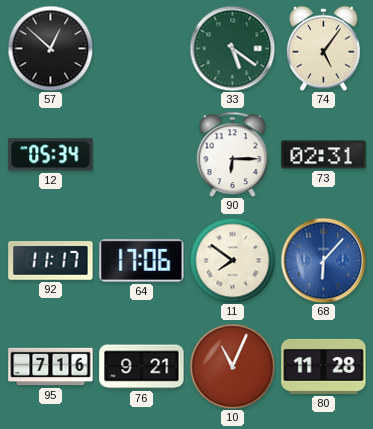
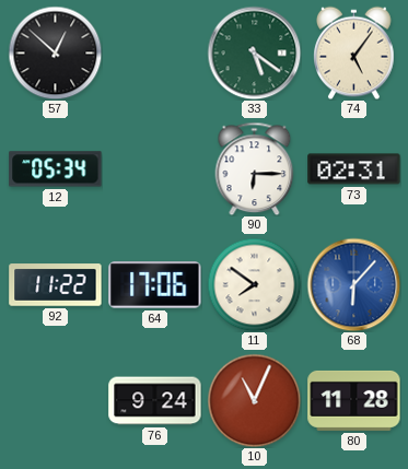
92: 11:17 -> 11:22
95: 7:16 -> none
76: 9:21 -> 9:24
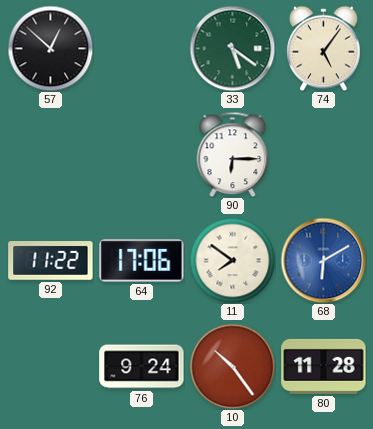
12: 05:34 -> none
73: 02:31 -> none
68: 6:07 -> 6:10
10: 11:04 -> 10:24
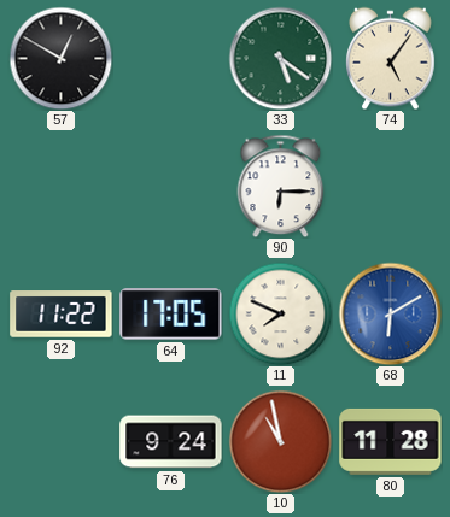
57: 12:52 -> 12:50
64: 17:06 -> 17:05
11: 7:51 -> 7:49
10: 10:24 -> 10:58
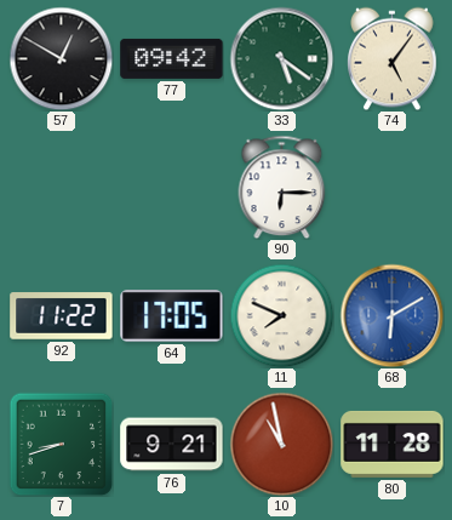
77: none -> 09:42
7: none -> 8:42
76: 9:24 -> 9:21
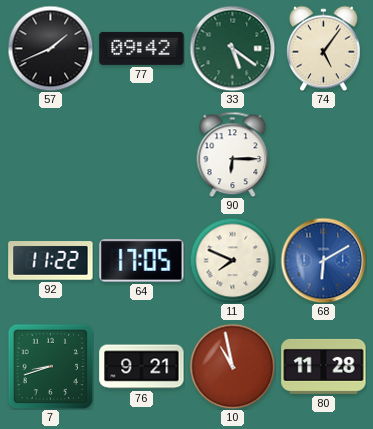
57: 12:50 -> 1:41
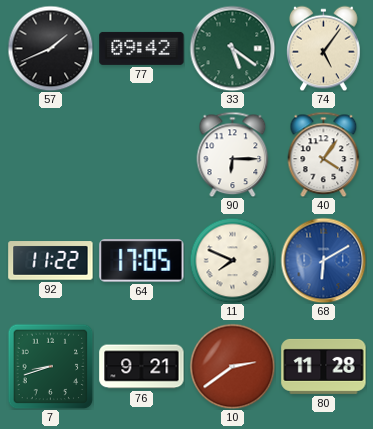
40: none -> 4:06
10: 10:58 -> 2:39
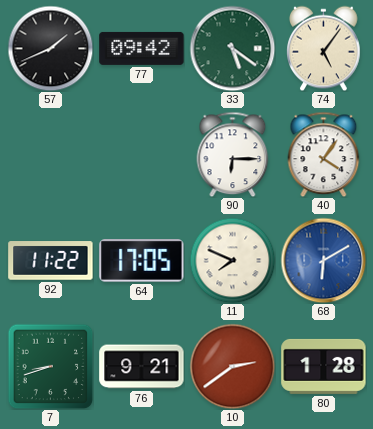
80: 11:28 -> 1:28
